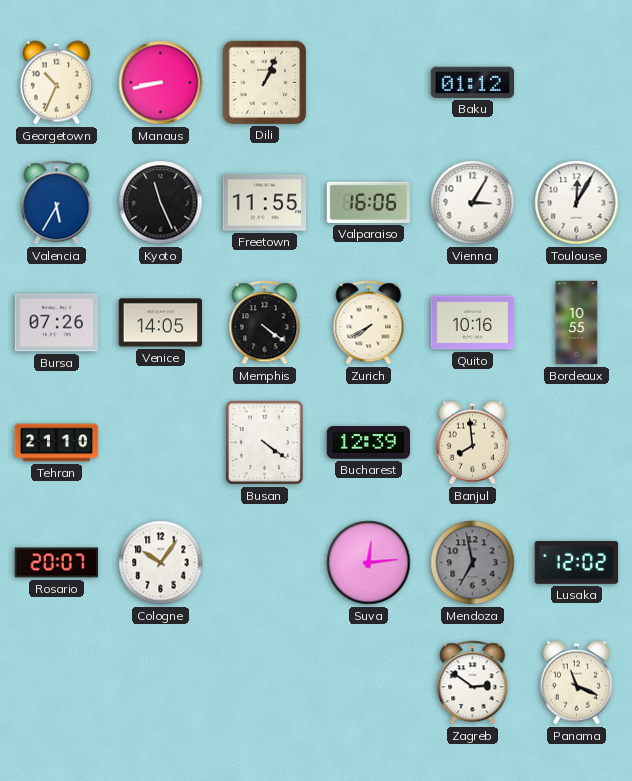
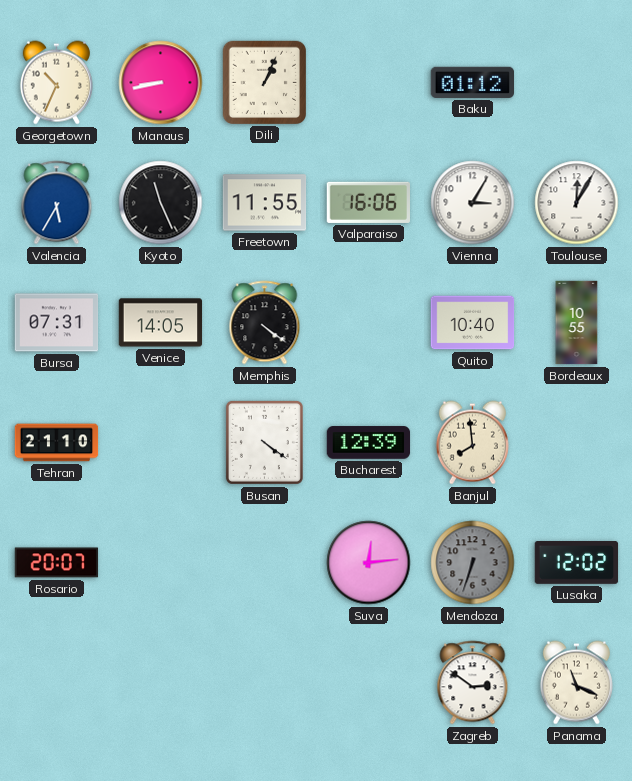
Bursa: 07:26 -> 07:31
Zurich: 7:40 -> none
Quito: 10:16 -> 10:40
Cologne: 10:06 -> none
Mendoza: 6:58 -> 6:33
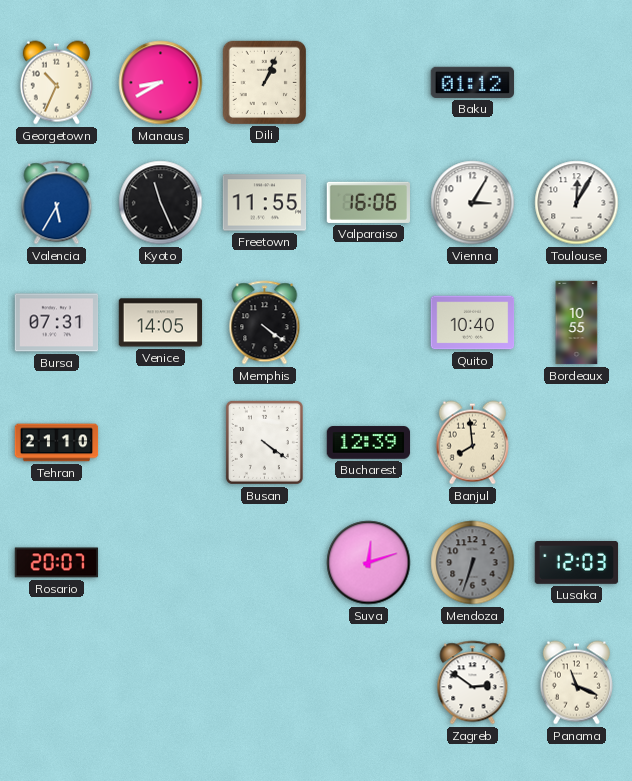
Manaus: 8:43 -> 8:40
Suva: 12:14 -> 12:12
Lusaka: 12:02 -> 12:03
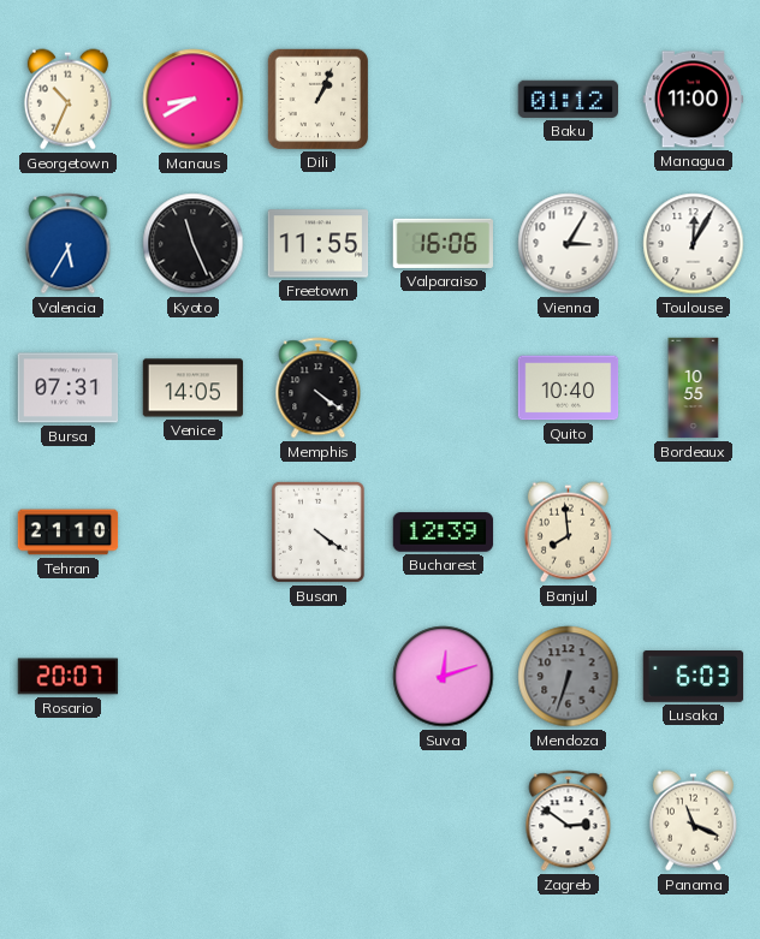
Managua: none -> 11:00
Lusaka: 12:03 -> 6:03
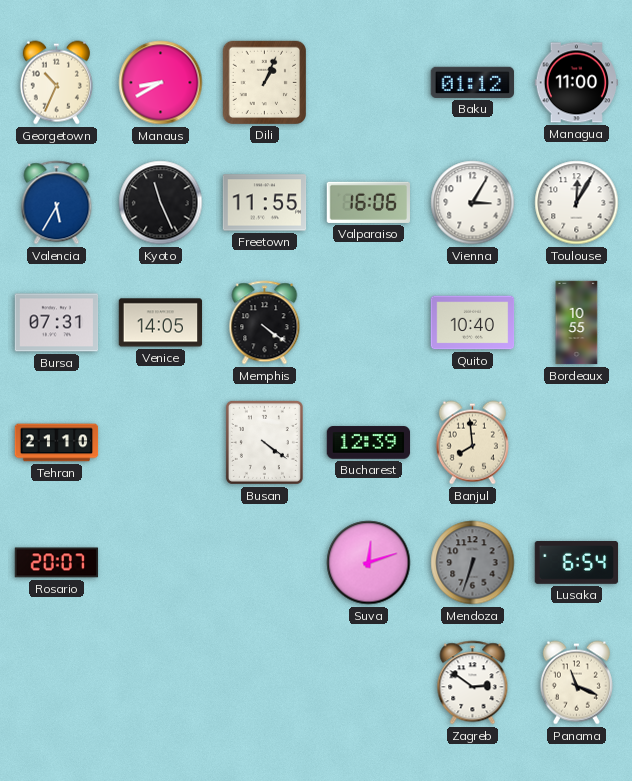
Lusaka: 6:03 -> 6:54
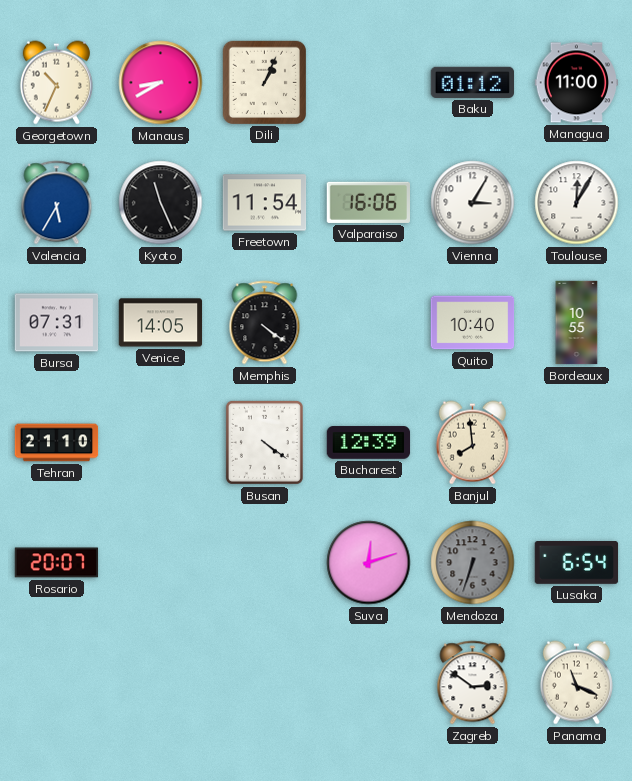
Freetown: 11:55 -> 11:54
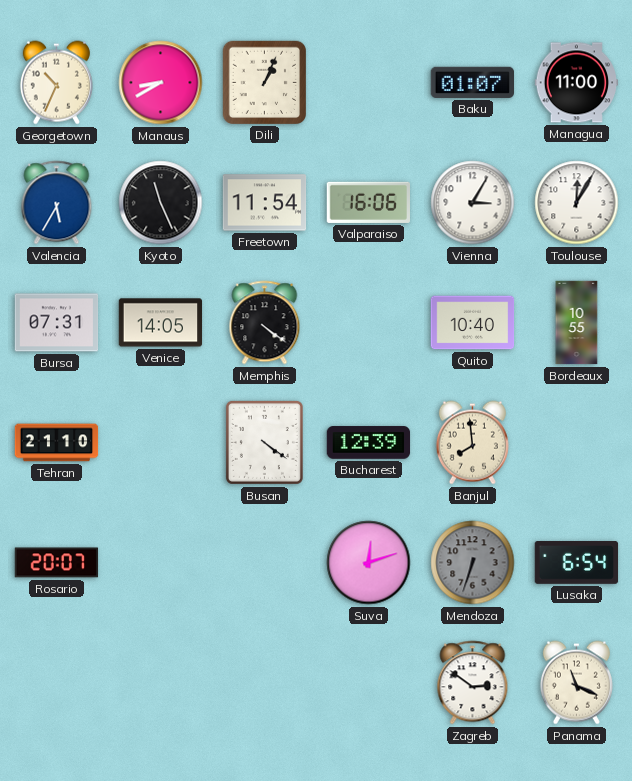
Baku: 01:12 -> 01:07
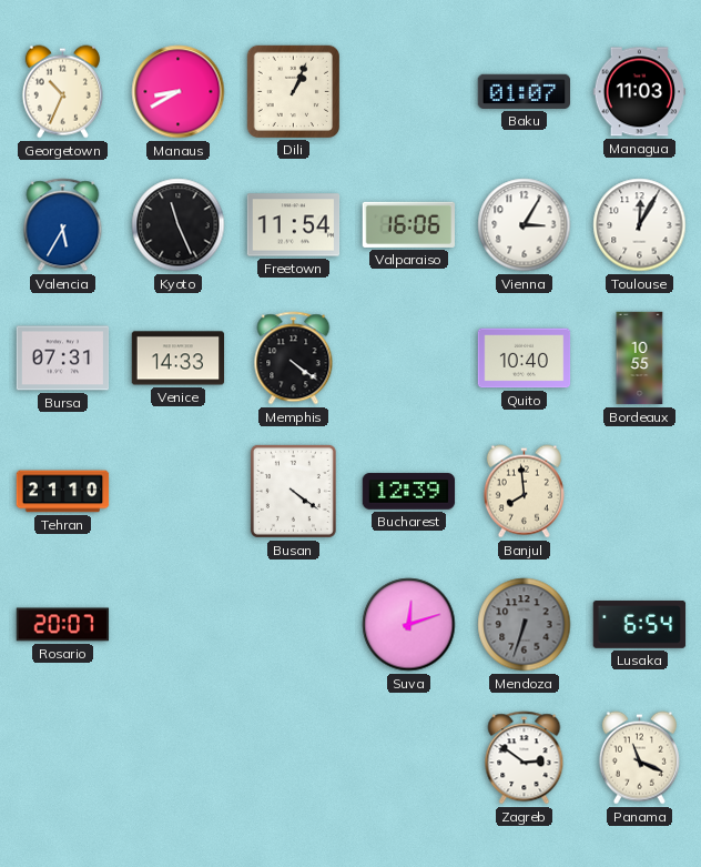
Managua: 11:00 -> 11:03
Venice: 14:05 -> 14:33
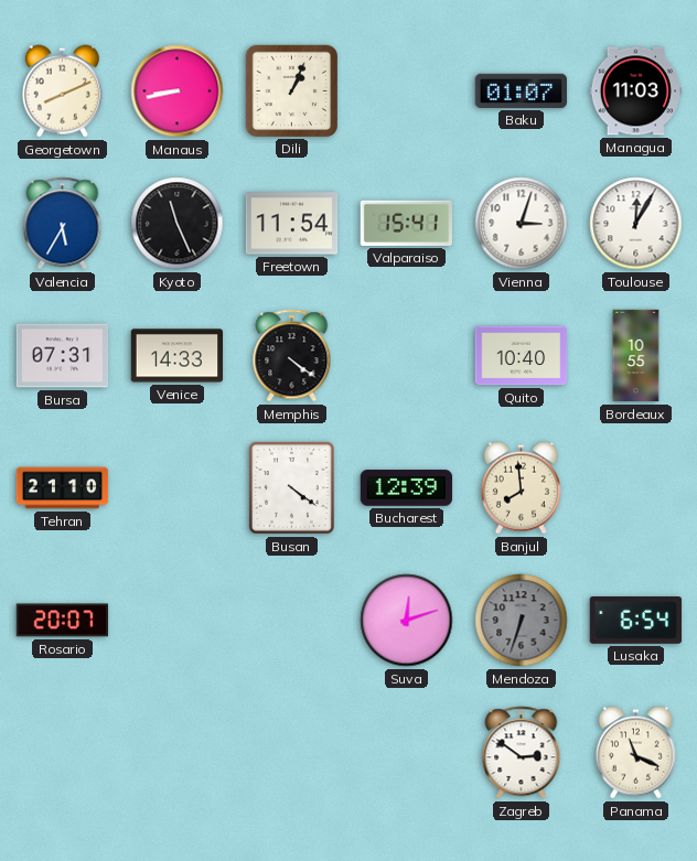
Georgetown: 10:34 -> 8:11
Manaus: 8:40 -> 8:43
Valparaiso: 16:06 -> 15:41
Vienna: 3:05 -> 3:03
